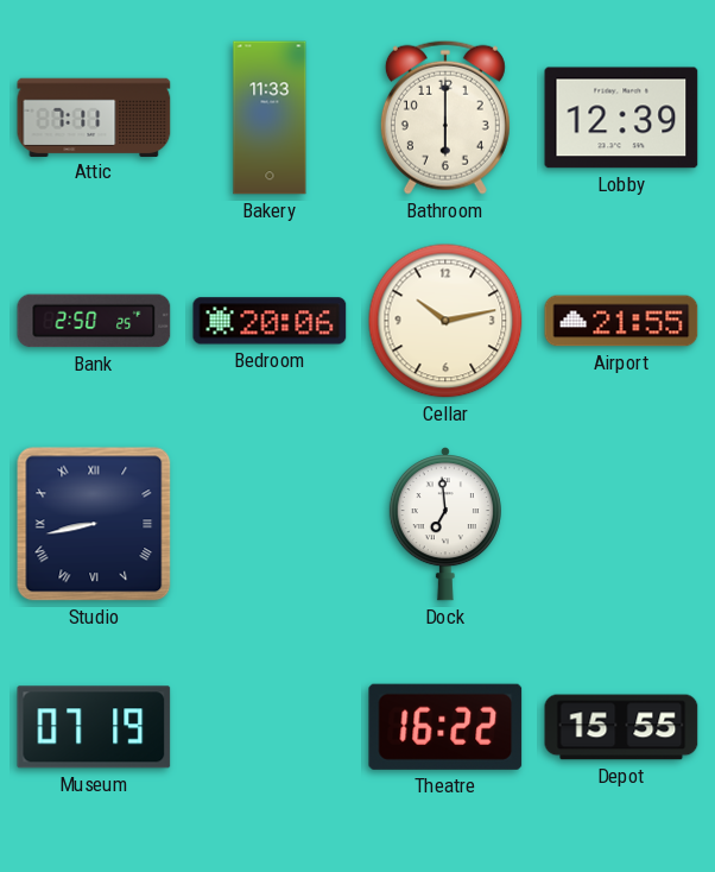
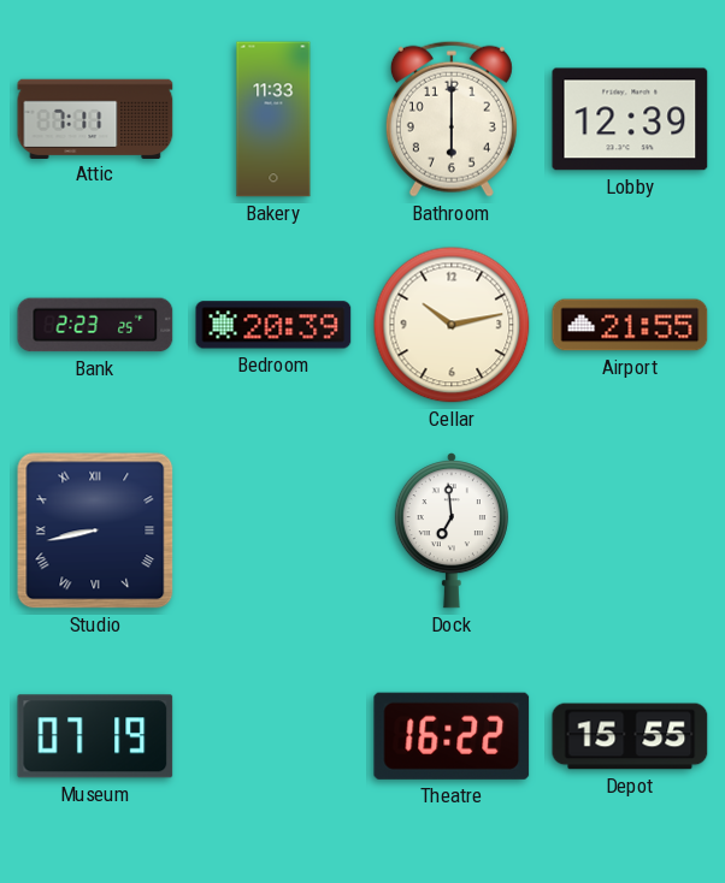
Bank: 2:50 -> 2:23
Bedroom: 20:06 -> 20:39
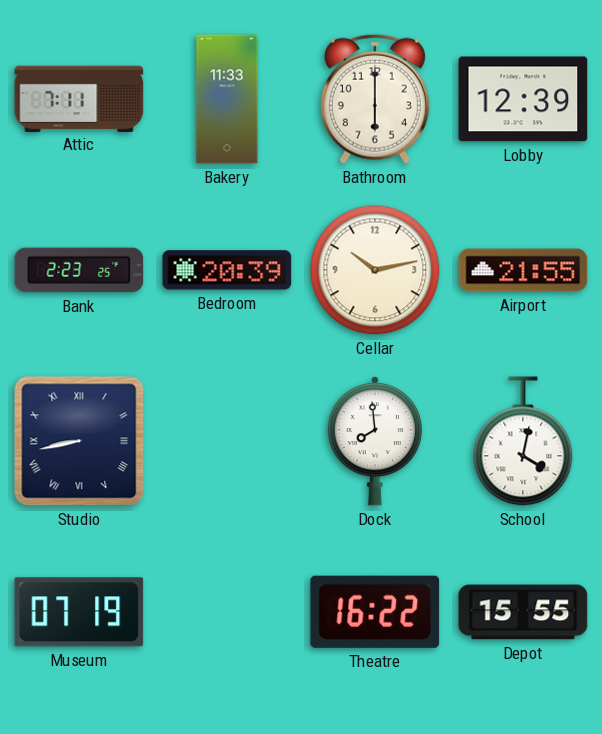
Dock: 6:59 -> 7:59
School: none -> 4:02
